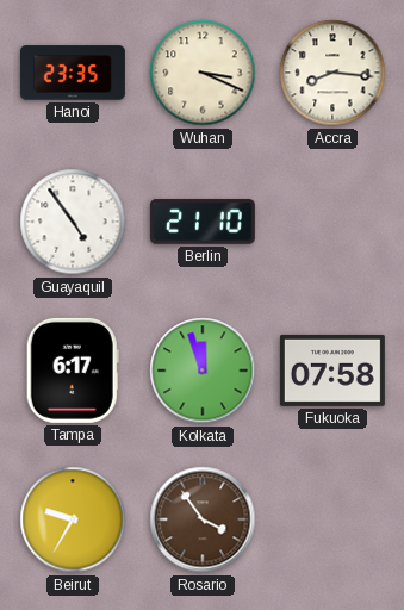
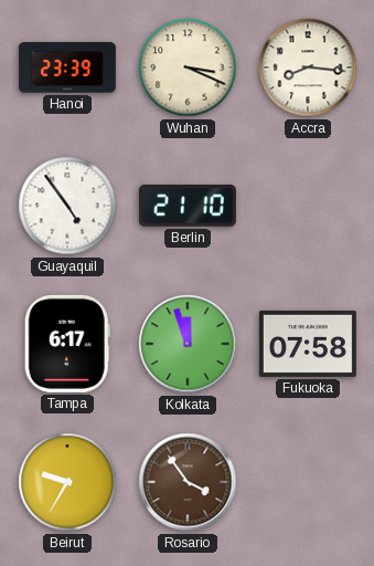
Hanoi: 23:35 -> 23:39
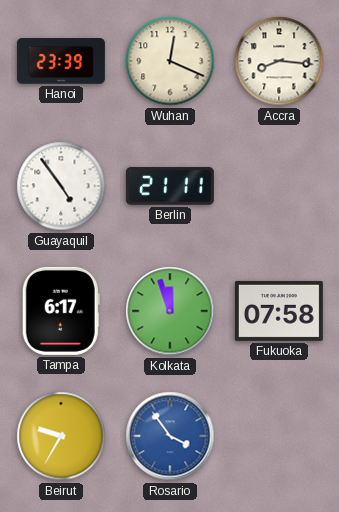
Wuhan: 3:19 -> 12:19
Berlin: 21:10 -> 21:11
Rosario dial: brown -> blue
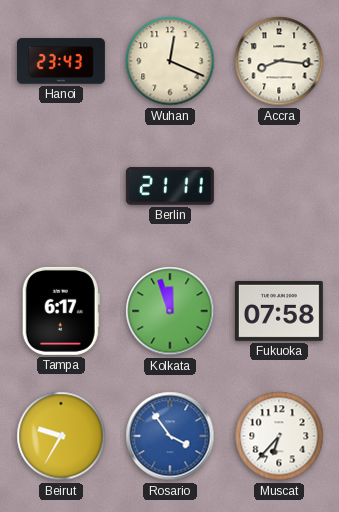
Hanoi: 23:39 -> 23:43
Guayaquil: 4:54 -> none
Muscat: none -> 6:37
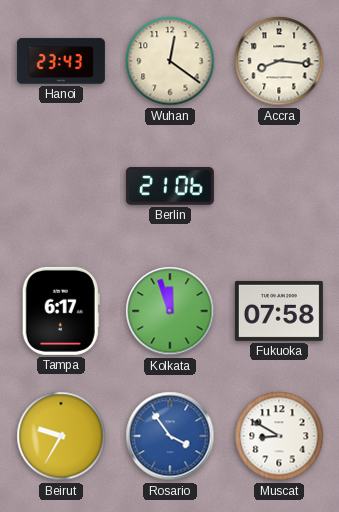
Wuhan: 12:19 -> 12:21
Berlin: 21:11 -> 21:06
Muscat: 6:37 -> 8:50
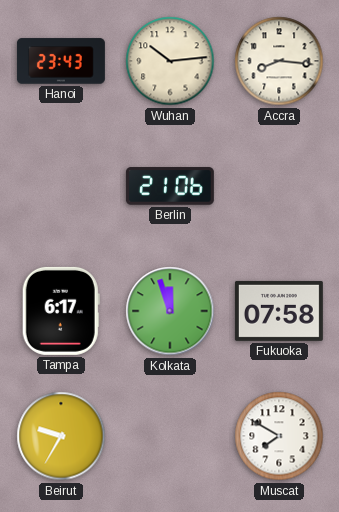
Wuhan: 12:21 -> 10:14
Rosario: 3:54 -> none
Muscat: 8:50 -> 7:50
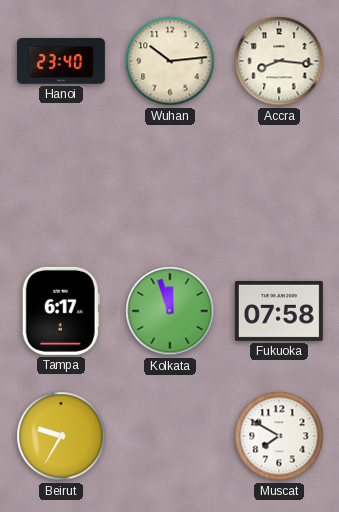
Hanoi: 23:43 -> 23:40
Berlin: 21:06 -> none
